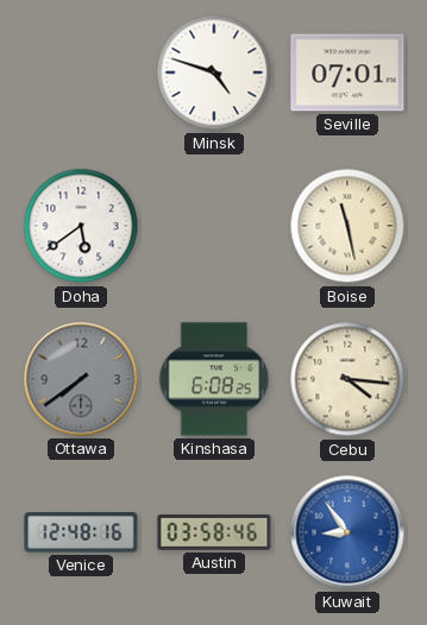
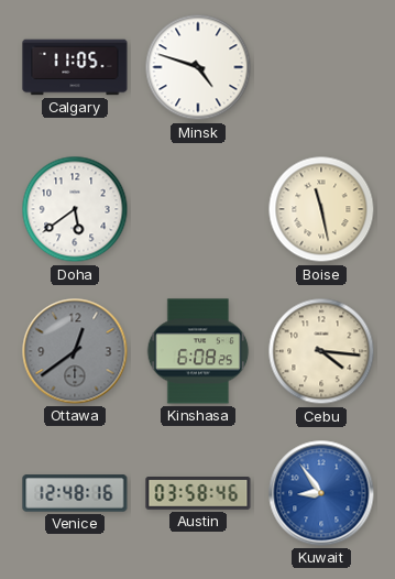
Calgary: none -> 11:05
Seville: 07:01 -> none
Ottawa: 7:39 -> 12:39
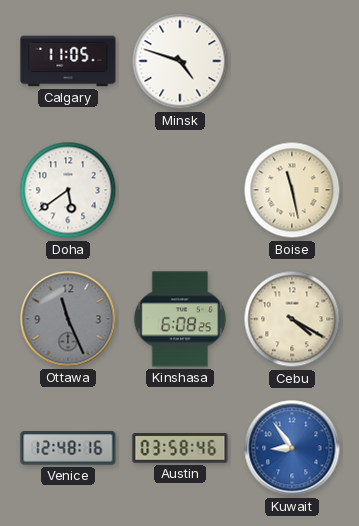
Ottawa: 12:39 -> 11:26
Cebu: 4:16 -> 4:20
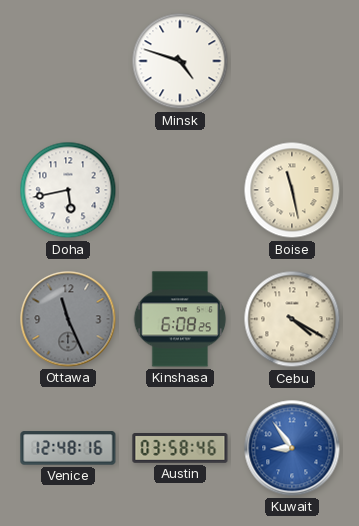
Calgary: 11:05 -> none
Doha: 5:39 -> 5:43
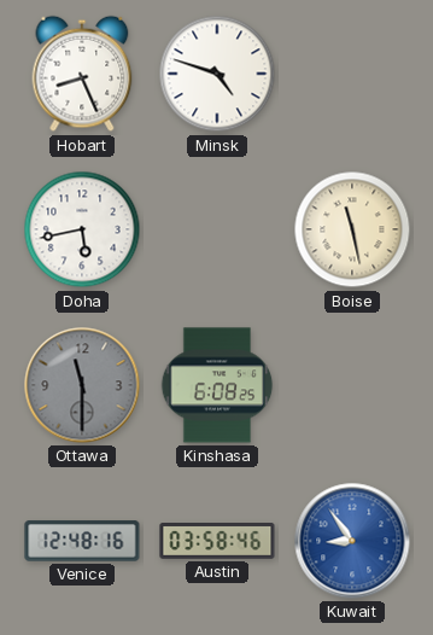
Hobart: none -> 8:26
Ottawa: 11:26 -> 11:30
Cebu: 4:20 -> none
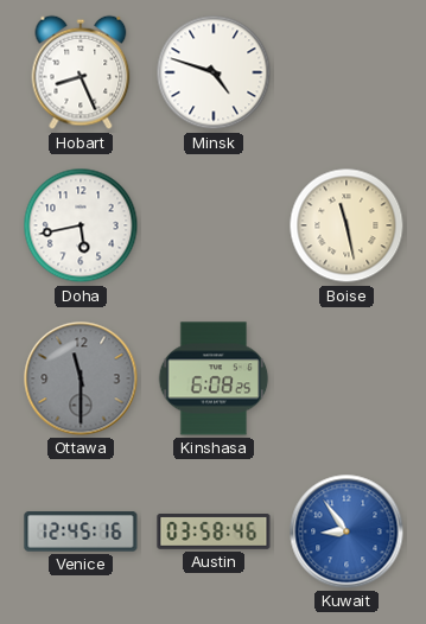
Venice: 12:48 -> 12:45
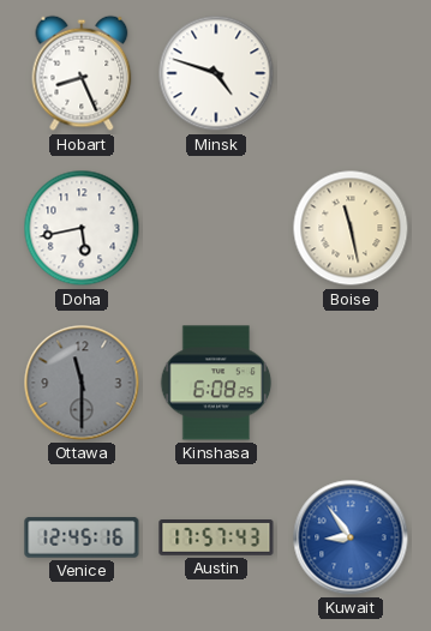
Austin: 03:58 -> 17:57
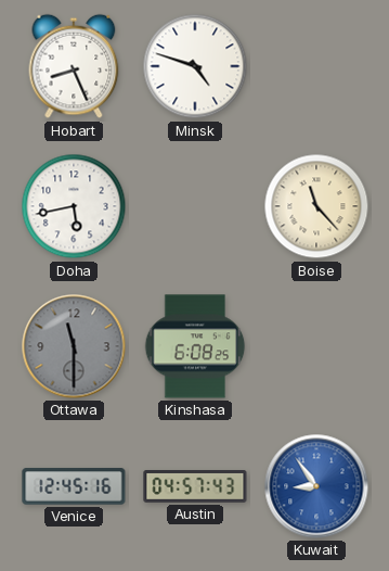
Boise: 11:28 -> 11:23
Austin: 17:57 -> 04:57
